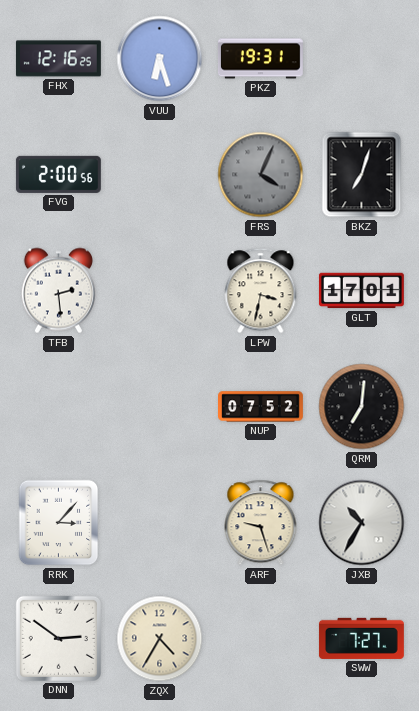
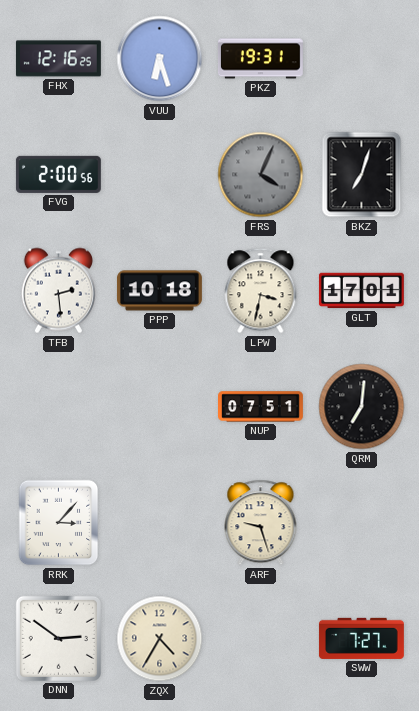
PPP: none -> 10:18
NUP: 07:52 -> 07:51
JXB: 10:35 -> none
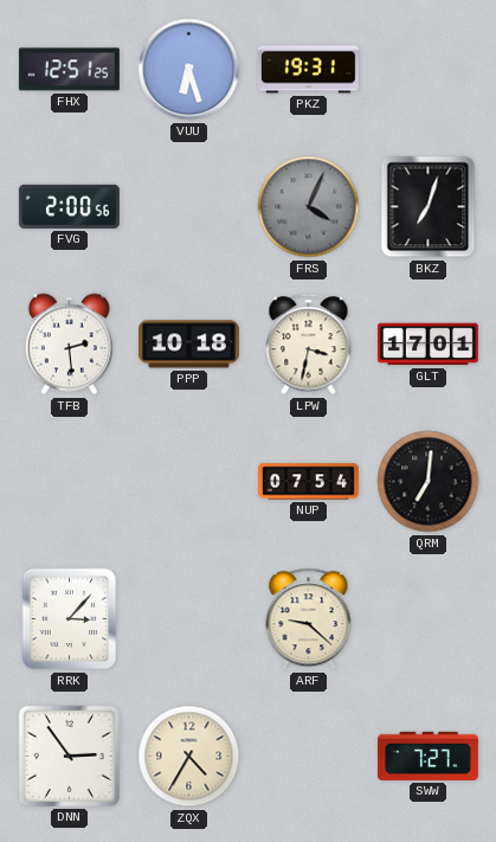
FHX: 12:16 -> 12:51
NUP: 07:51 -> 07:54
ARF: 9:27 -> 9:22
DNN: 2:51 -> 2:54
